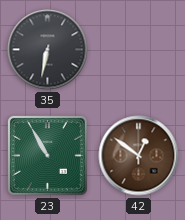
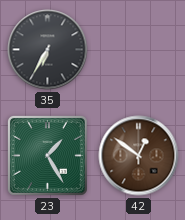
35: 6:32 -> 6:35
23: 10:55 -> 1:25
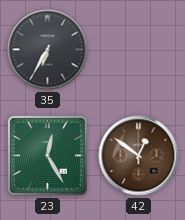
23: 1:25 -> 12:25
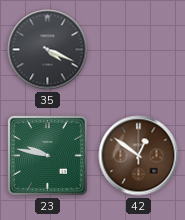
35: 6:35 -> 4:19
23: 12:25 -> 9:47
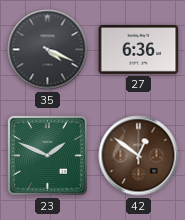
27: none -> 6:36
23: 9:47 -> 1:49
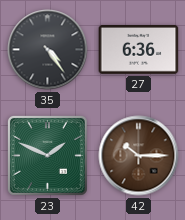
35: 4:19 -> 4:24
42: 12:51 -> 10:15
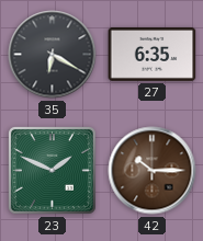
35: 4:24 -> 6:20
27: 6:36 -> 6:35
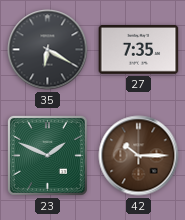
27: 6:35 -> 7:35
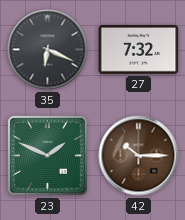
35: 6:20 -> 6:19
27: 7:35 -> 7:32
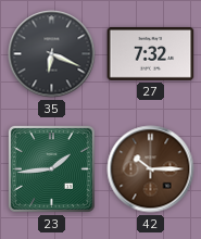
23: 1:49 -> 1:44
